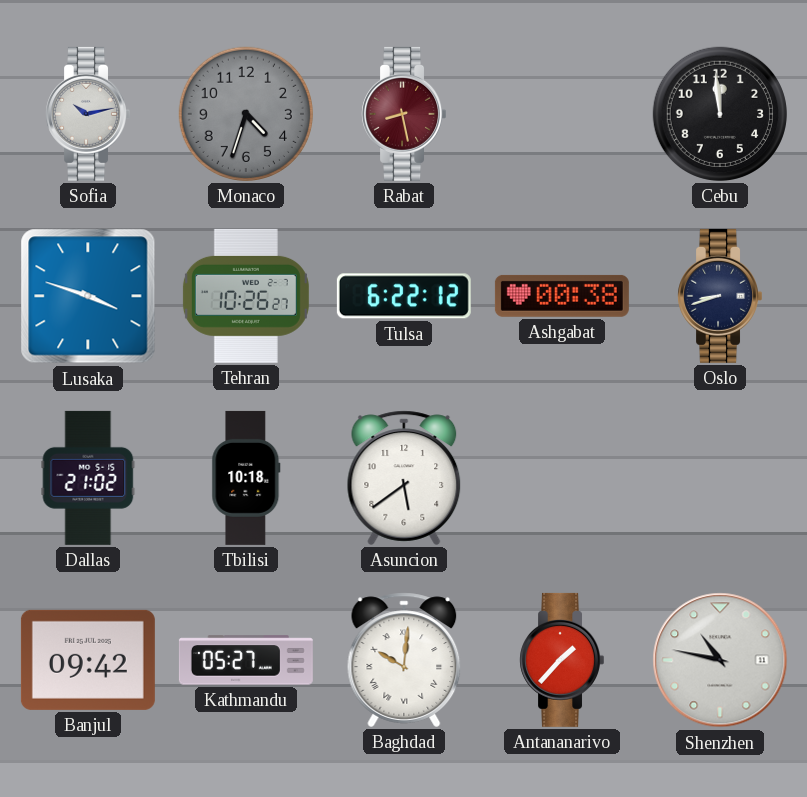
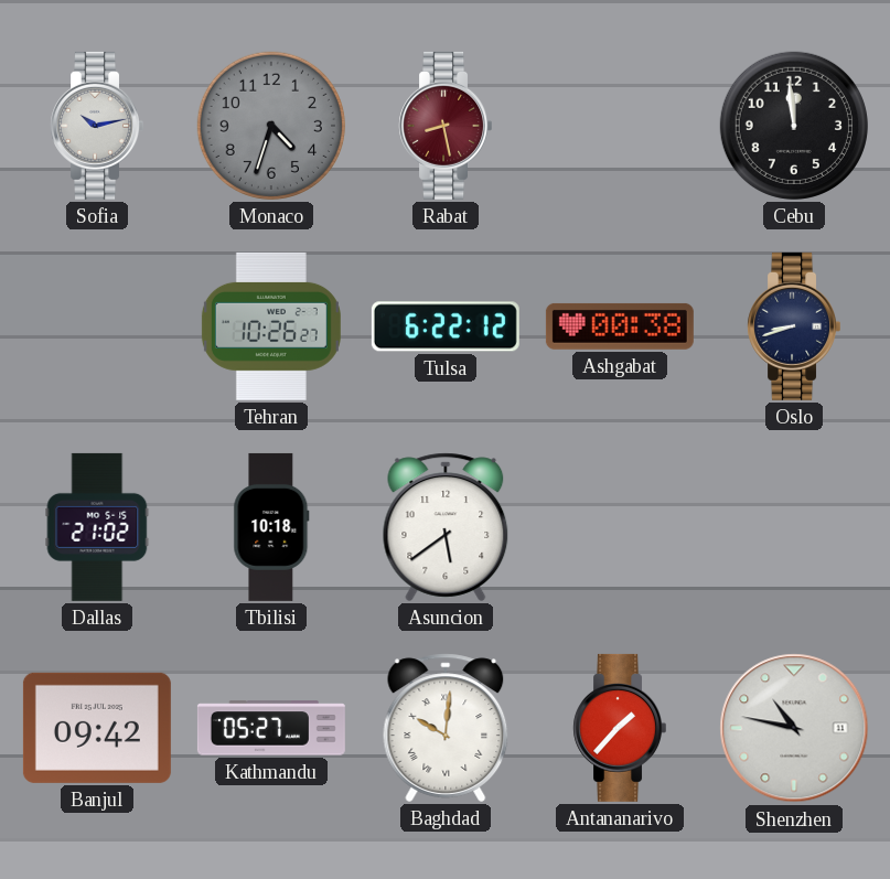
Lusaka: 3:48 -> none
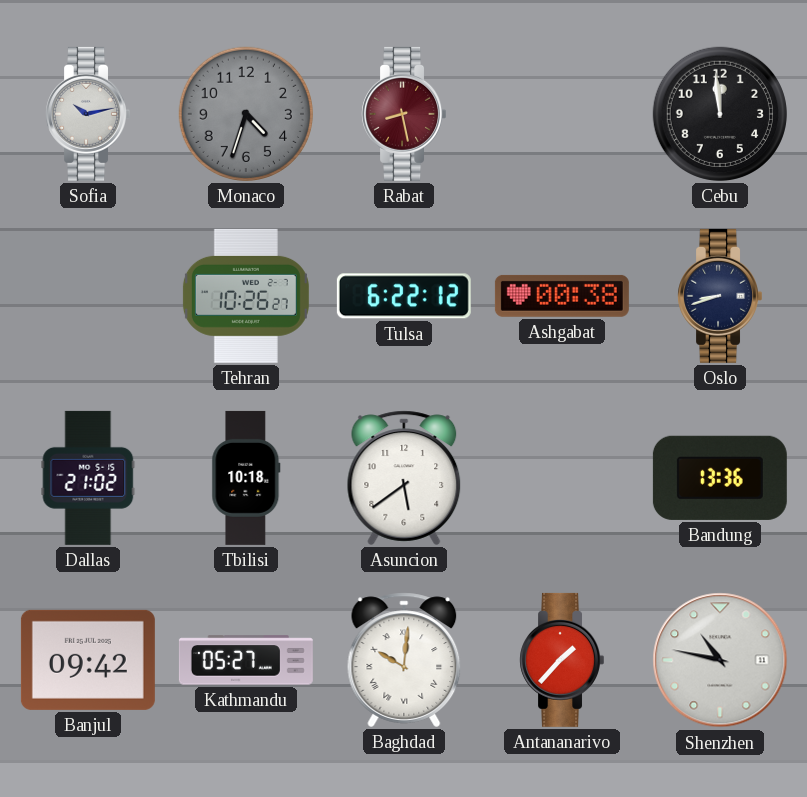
Bandung: none -> 13:36
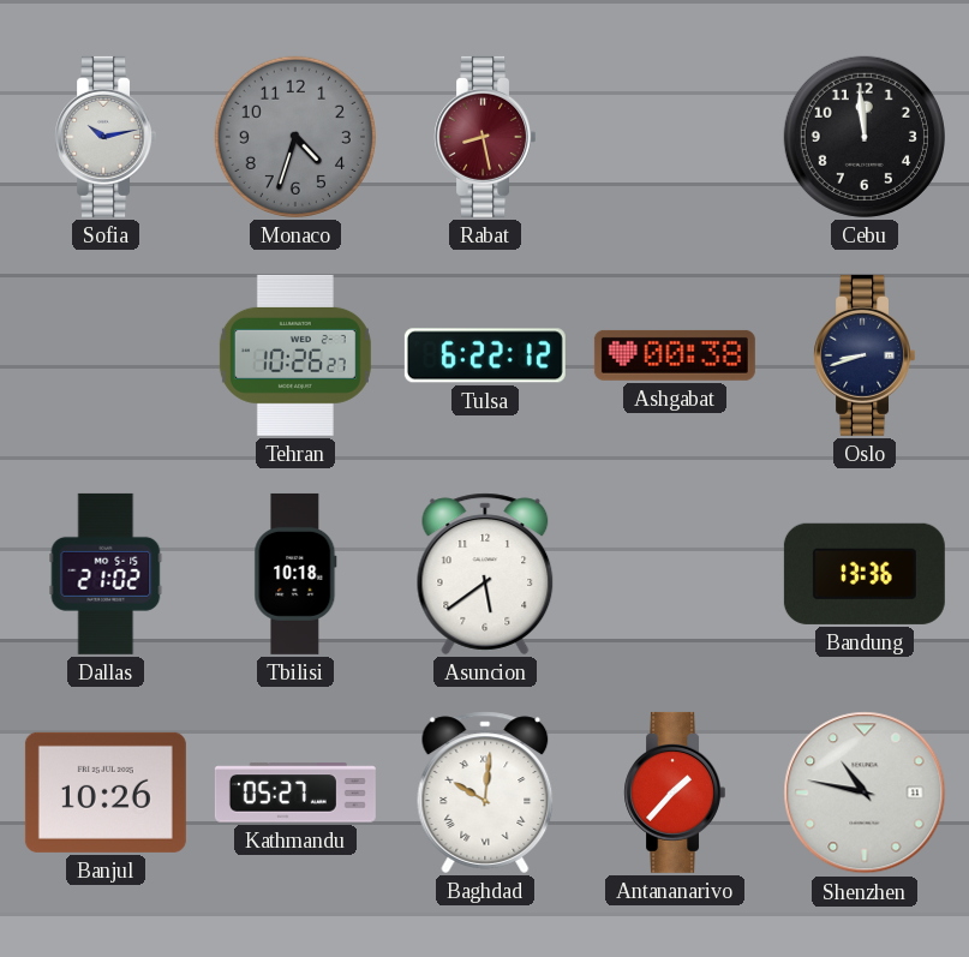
Banjul: 09:42 -> 10:26
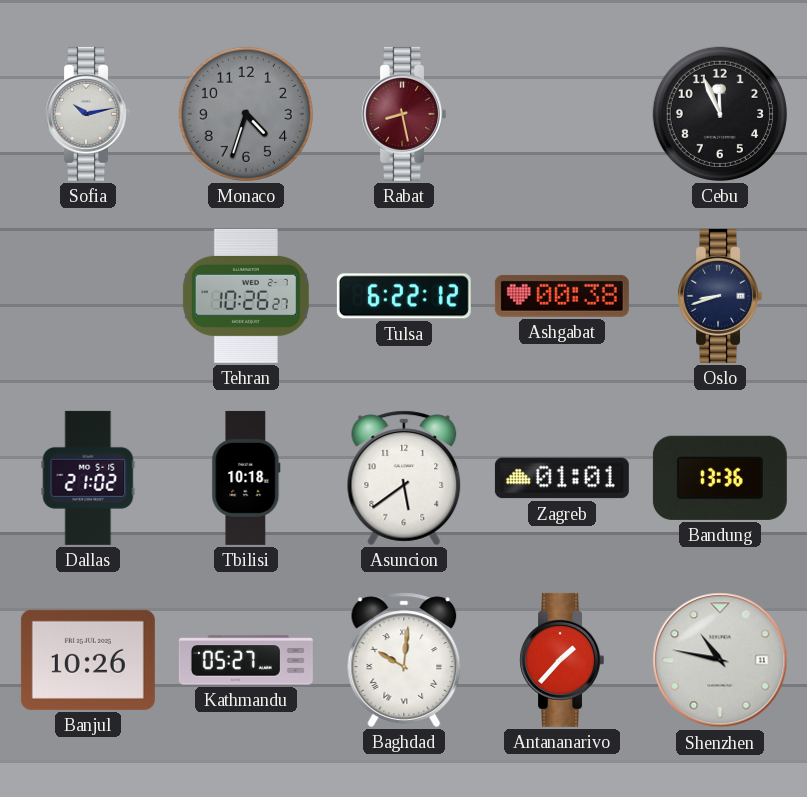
Cebu: 11:59 -> 11:56
Zagreb: none -> 01:01
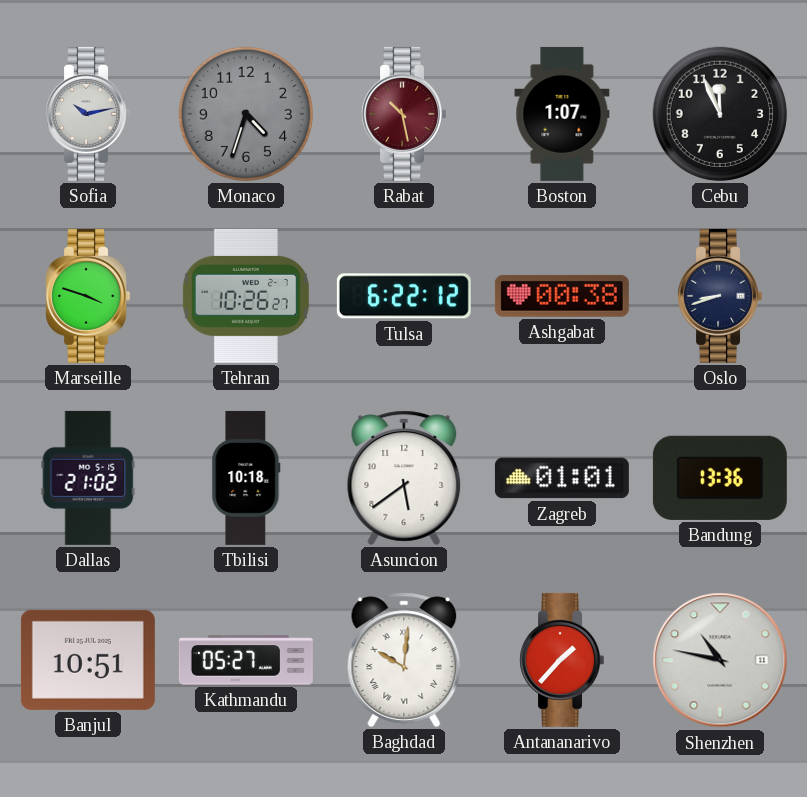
Rabat: 8:28 -> 10:28
Boston: none -> 1:07
Marseille: none -> 3:48
Banjul: 10:26 -> 10:51
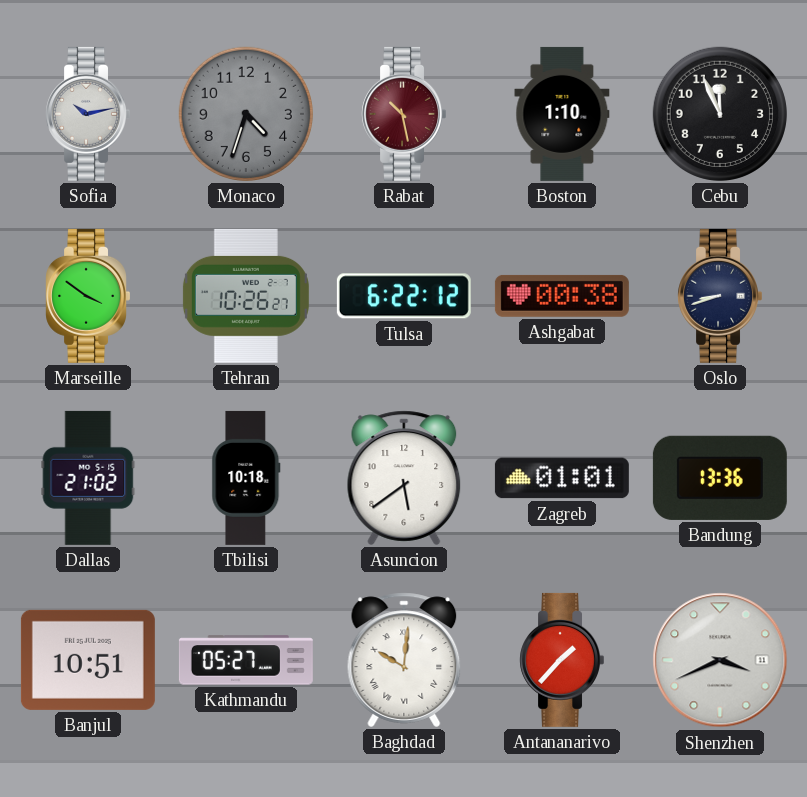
Boston: 1:07 -> 1:10
Marseille: 3:48 -> 3:51
Shenzhen: 10:47 -> 3:41
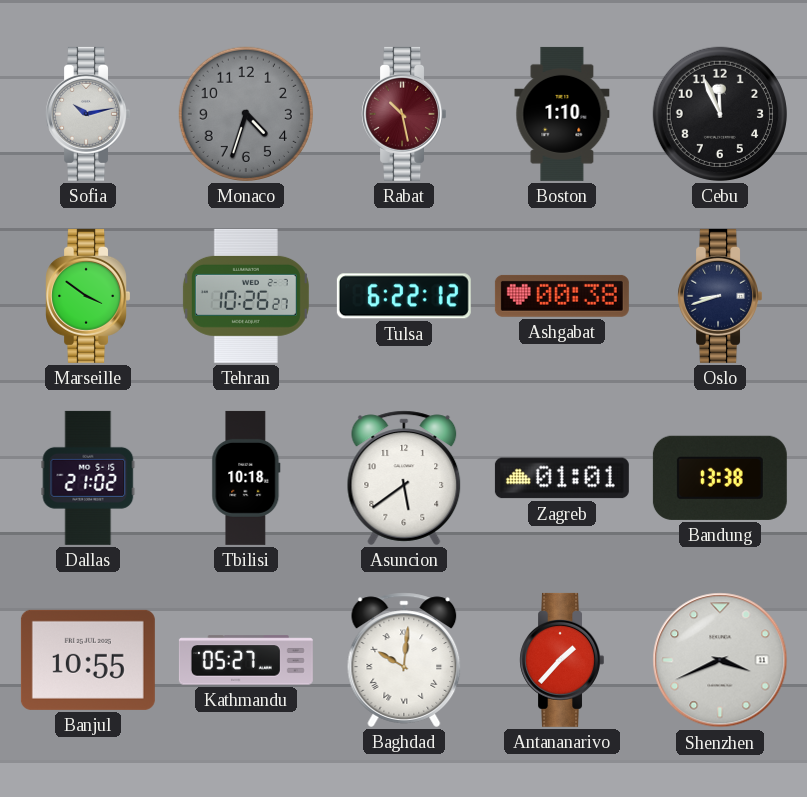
Bandung: 13:36 -> 13:38
Banjul: 10:51 -> 10:55
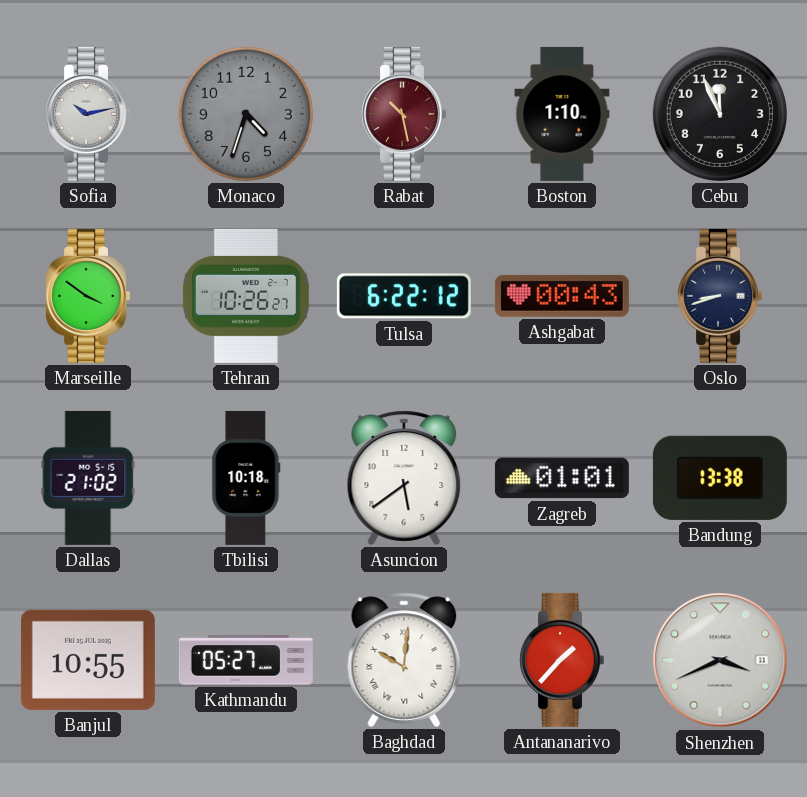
Ashgabat: 00:38 -> 00:43
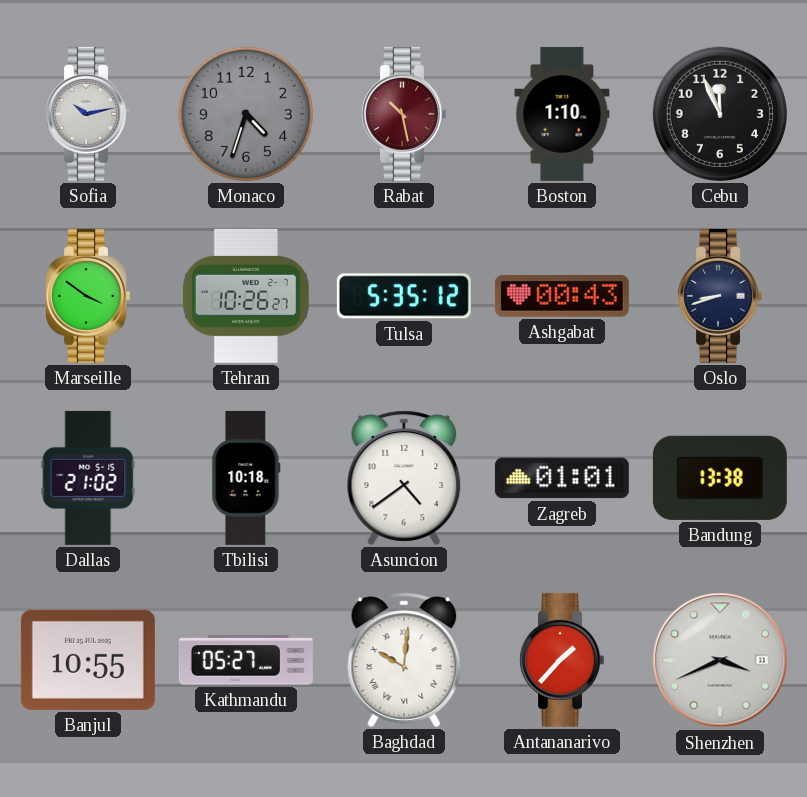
Tulsa: 6:22 -> 5:35
Asuncion: 5:39 -> 4:39
